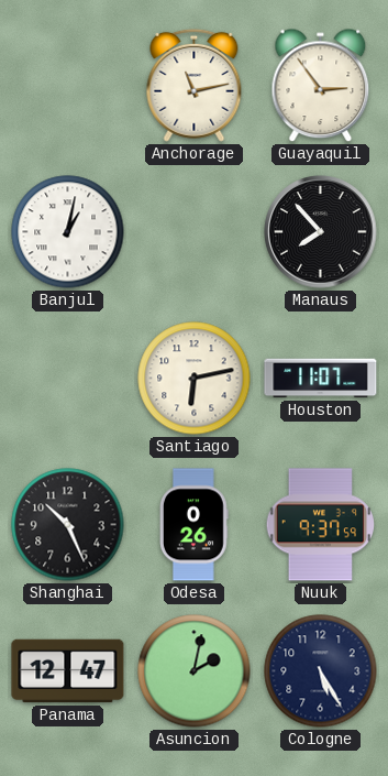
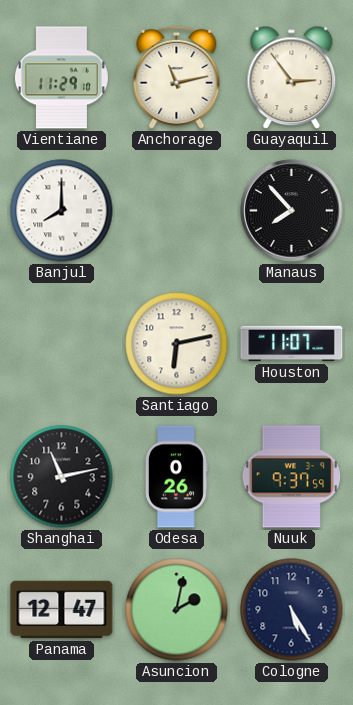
Vientiane: none -> 11:29
Banjul: 1:02 -> 8:00
Shanghai: 10:26 -> 11:13
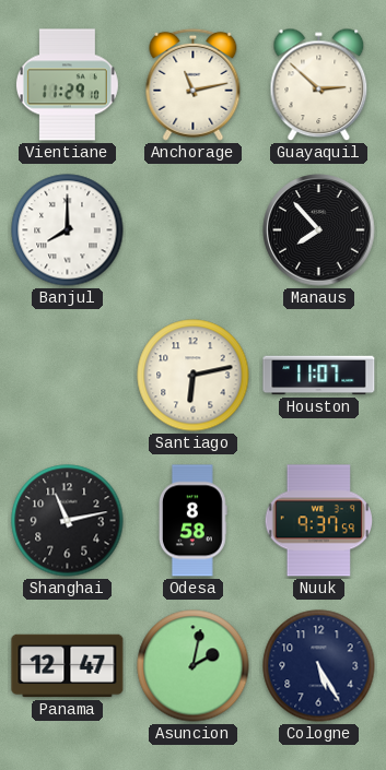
Guayaquil: 2:54 -> 2:52
Odesa: 0:26 -> 8:58
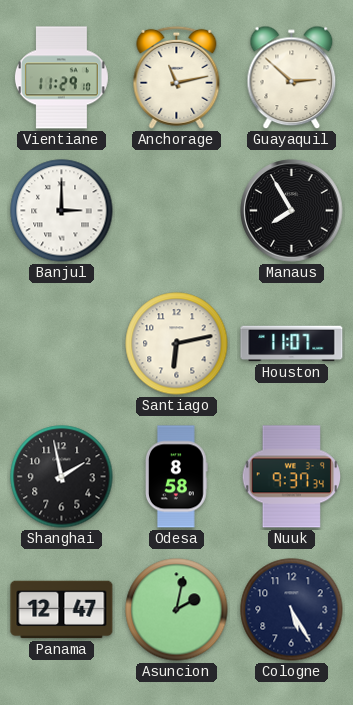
Banjul: 8:00 -> 3:00
Manaus: 7:53 -> 7:55
Shanghai: 11:13 -> 1:58
Nuuk: 9:37:59 -> 9:37:34
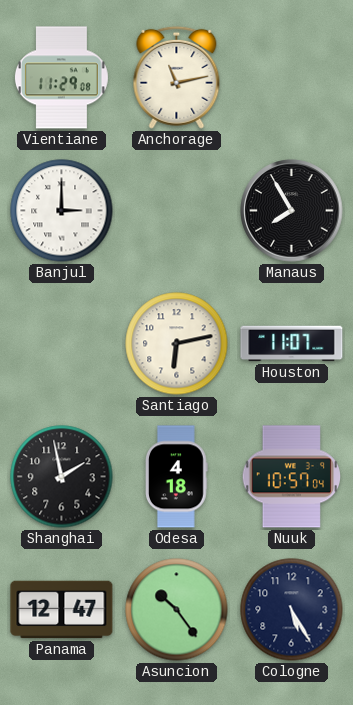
Vientiane: 11:29:10 -> 11:29:08
Guayaquil: 2:52 -> none
Odesa: 8:58 -> 4:18
Nuuk: 9:37 -> 10:57
Asuncion: 2:02 -> 10:24
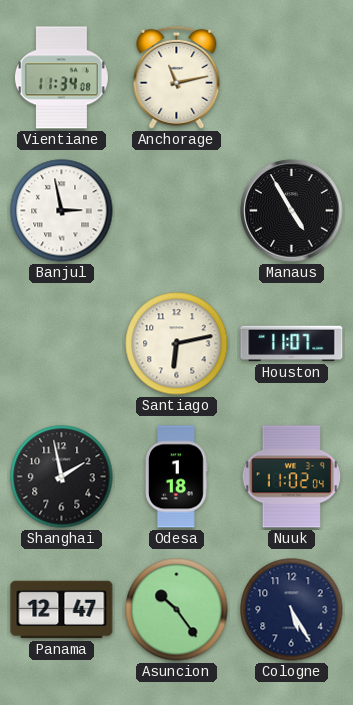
Vientiane: 11:29 -> 11:34
Banjul: 3:00 -> 2:58
Manaus: 7:55 -> 4:55
Odesa: 4:18 -> 1:18
Nuuk: 10:57 -> 11:02
